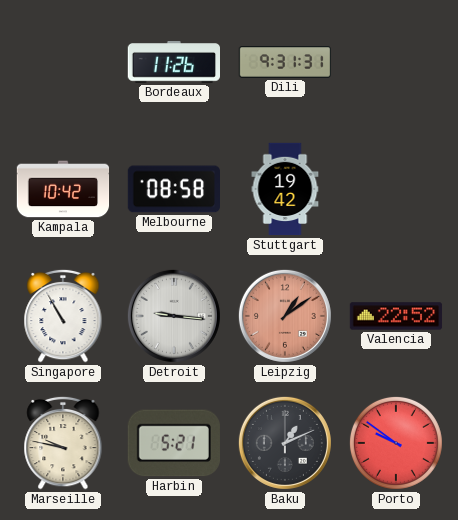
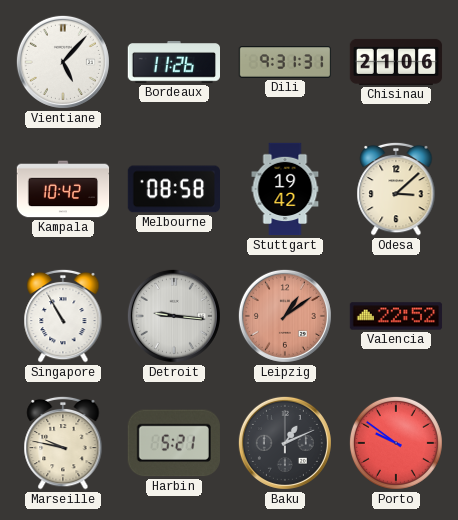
Vientiane: none -> 5:07
Chisinau: none -> 21:06
Odesa: none -> 3:08
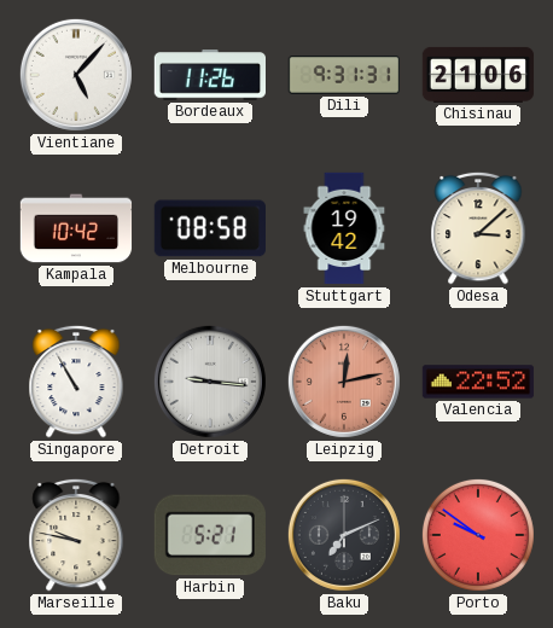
Leipzig: 1:09 -> 12:13
Baku: 1:11 -> 7:11
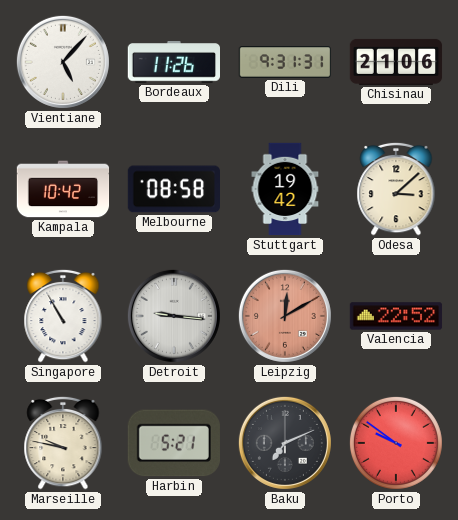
Leipzig: 12:13 -> 12:10
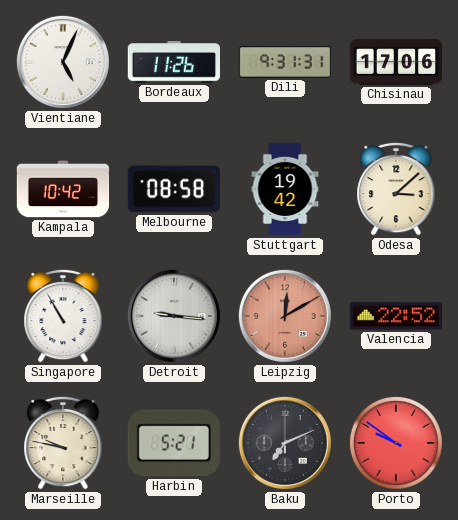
Vientiane: 5:07 -> 5:04
Chisinau: 21:06 -> 17:06
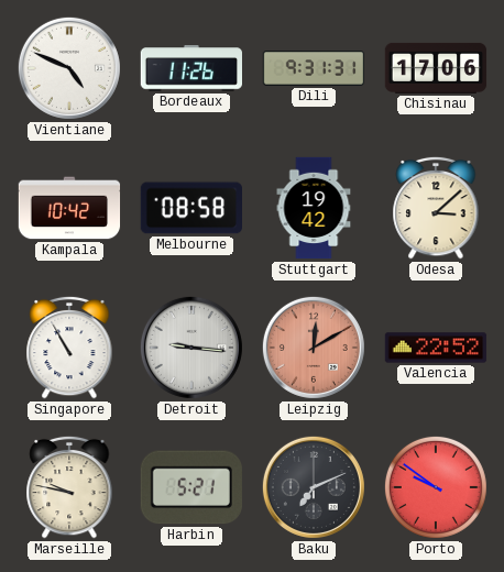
Vientiane: 5:04 -> 4:49
